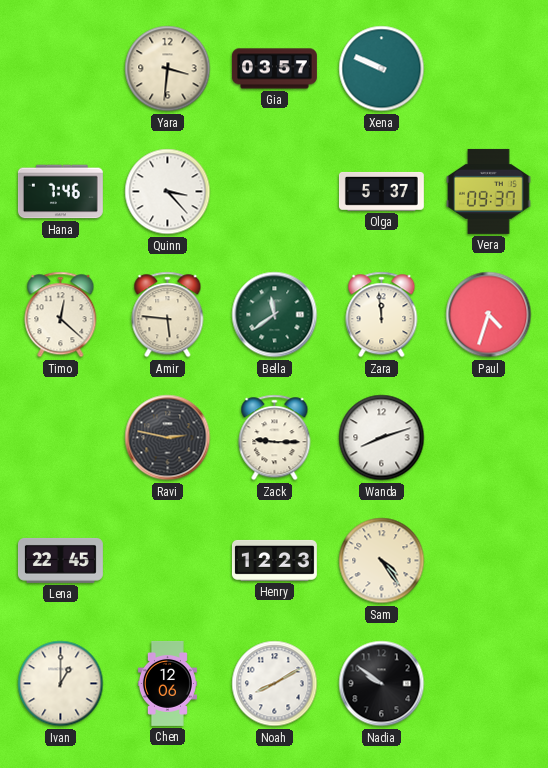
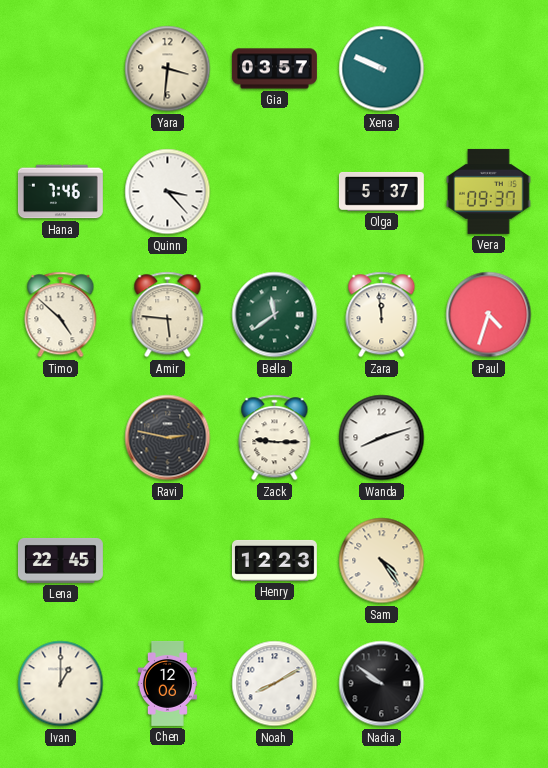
Timo: 12:22 -> 4:52
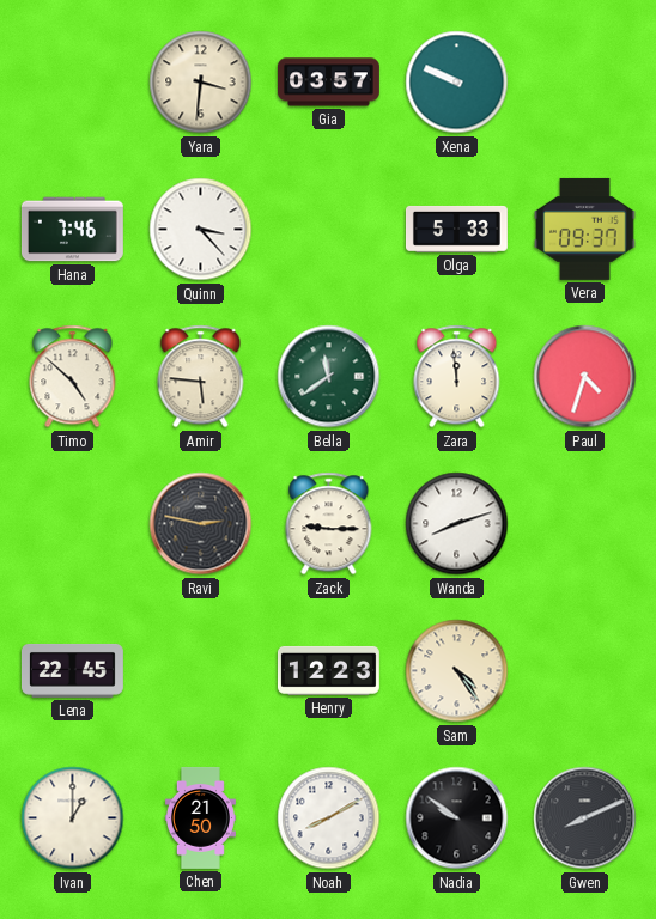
Olga: 5:37 -> 5:33
Chen: 12:06 -> 21:50
Gwen: none -> 8:11
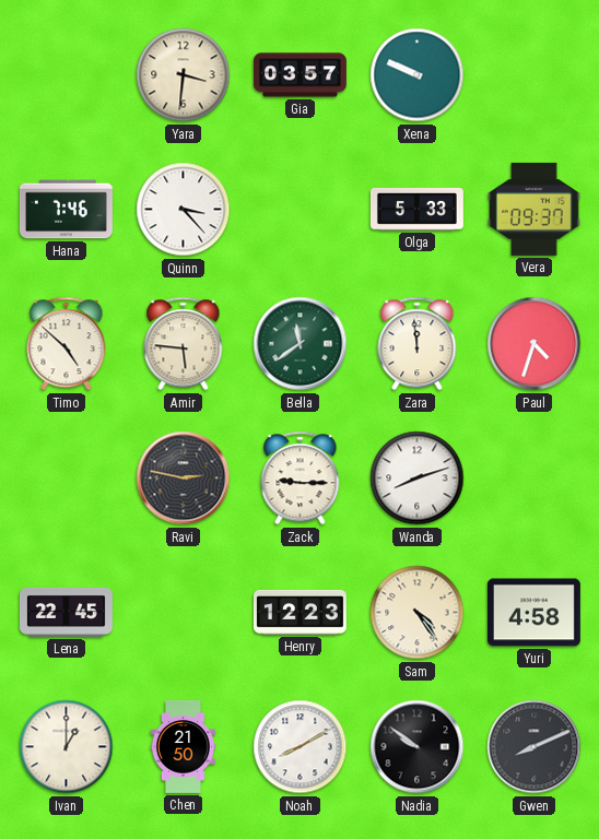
Yuri: none -> 4:58
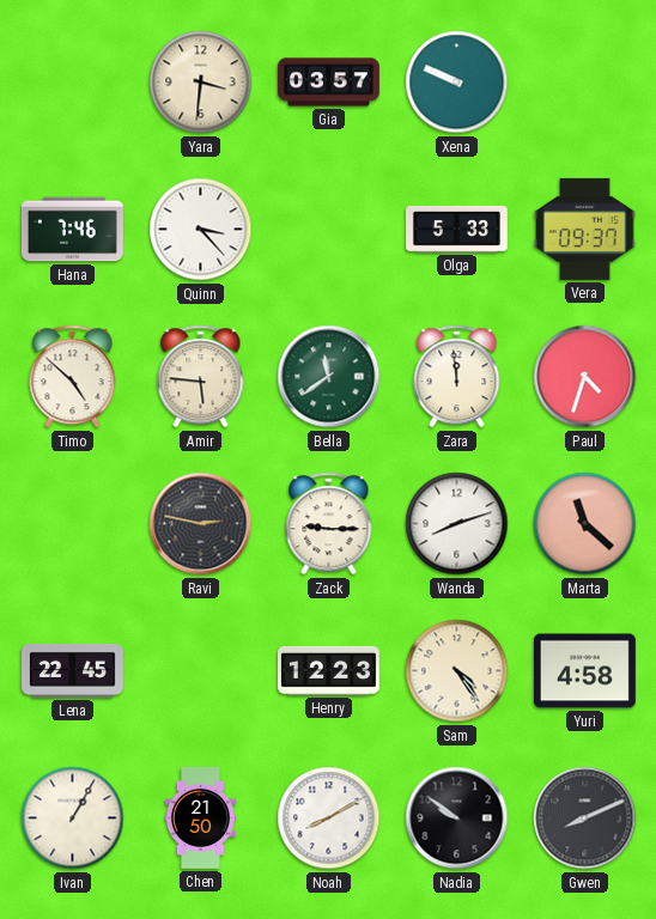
Marta: none -> 11:22
Ivan: 1:00 -> 1:05
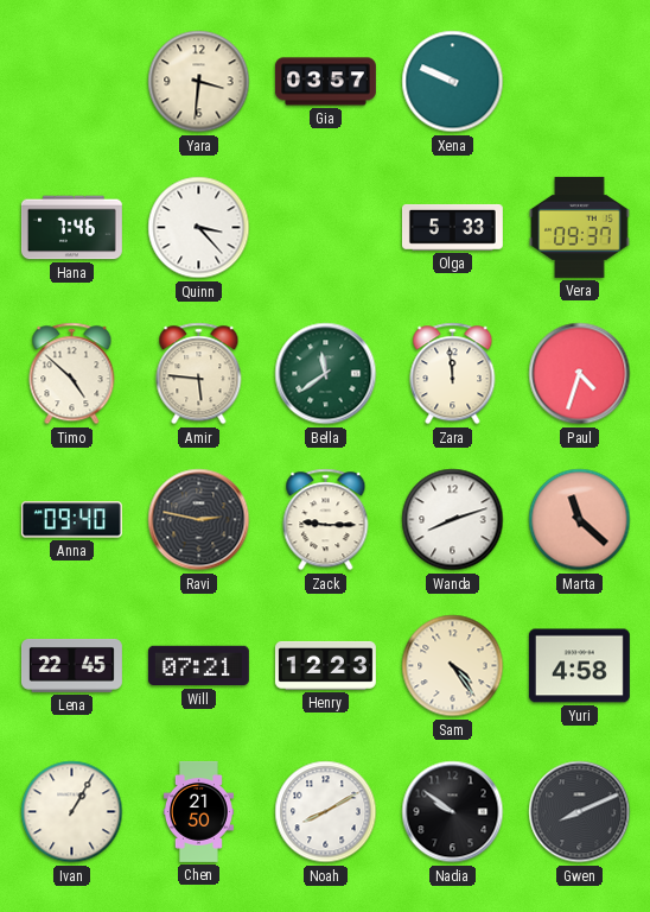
Anna: none -> 09:40
Will: none -> 07:21
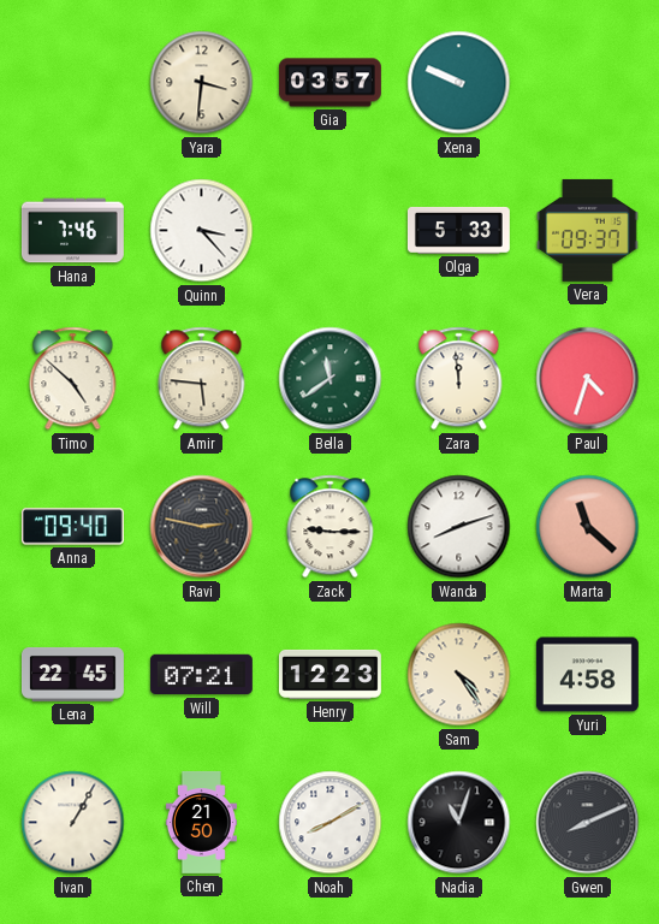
Nadia: 9:51 -> 11:03
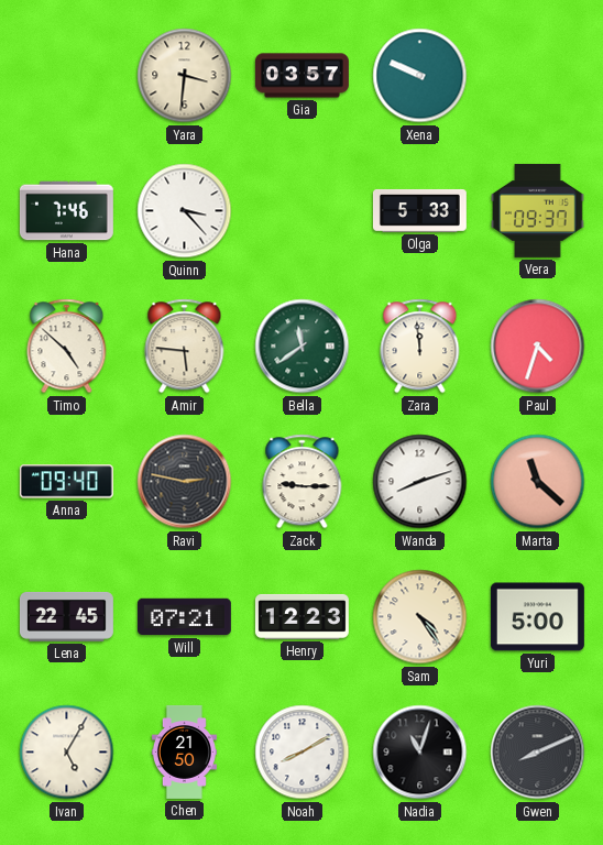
Yuri: 4:58 -> 5:00
Ivan: 1:05 -> 5:05
